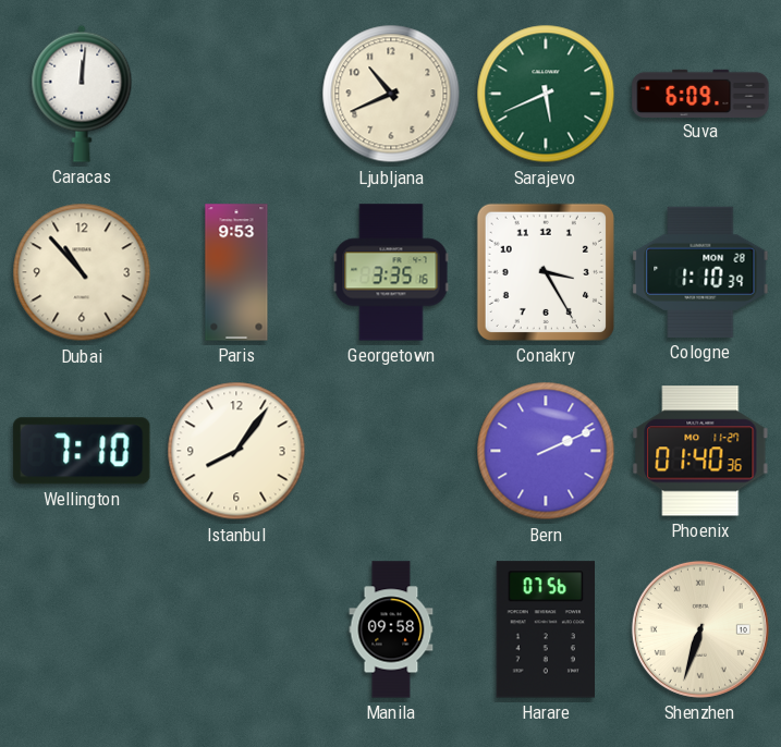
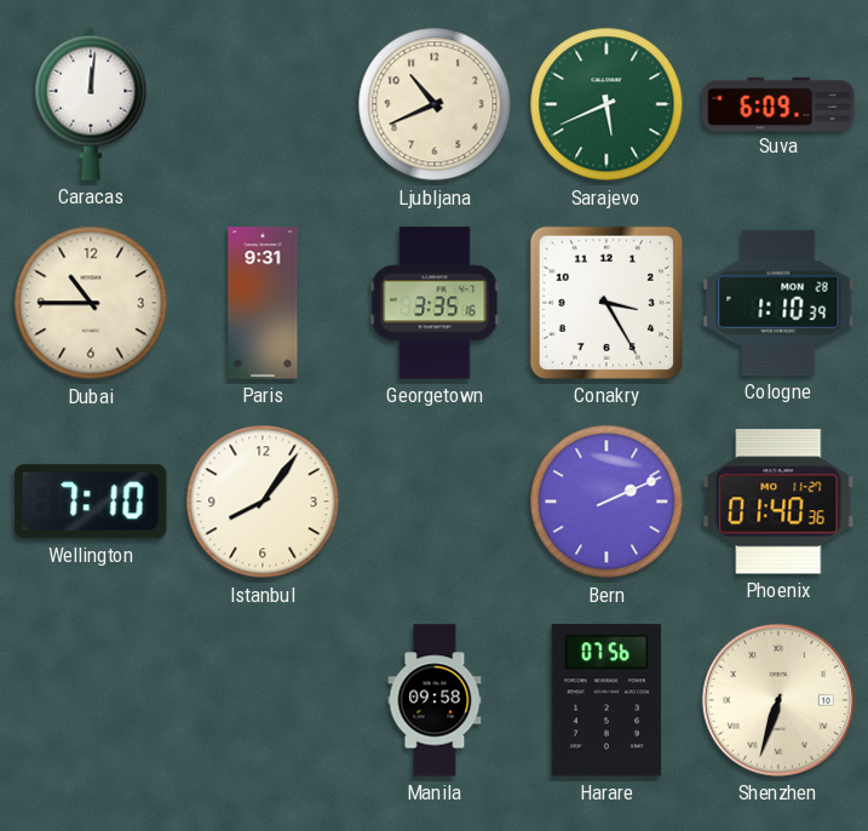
Dubai: 10:53 -> 10:45
Paris: 9:53 -> 9:31
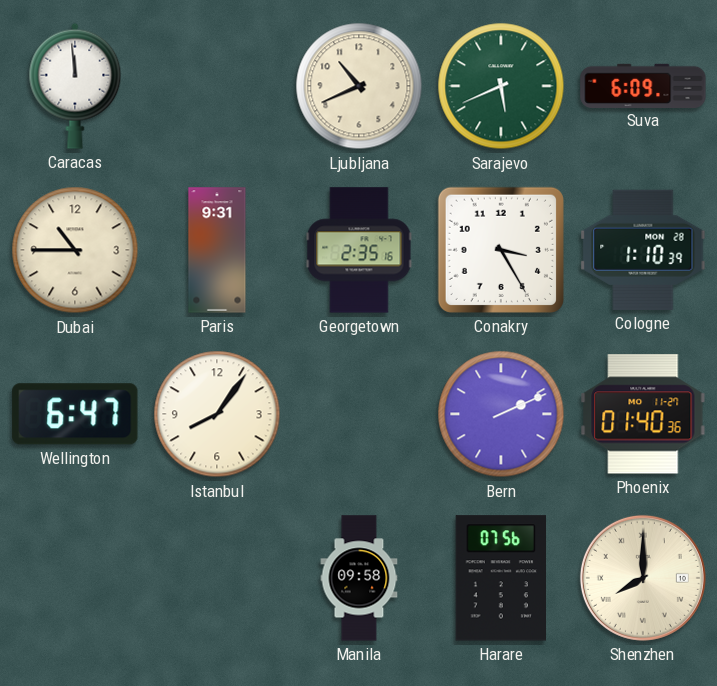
Caracas: 12:01 -> 11:59
Georgetown: 3:35 -> 2:35
Wellington: 7:10 -> 6:47
Shenzhen: 6:33 -> 8:00
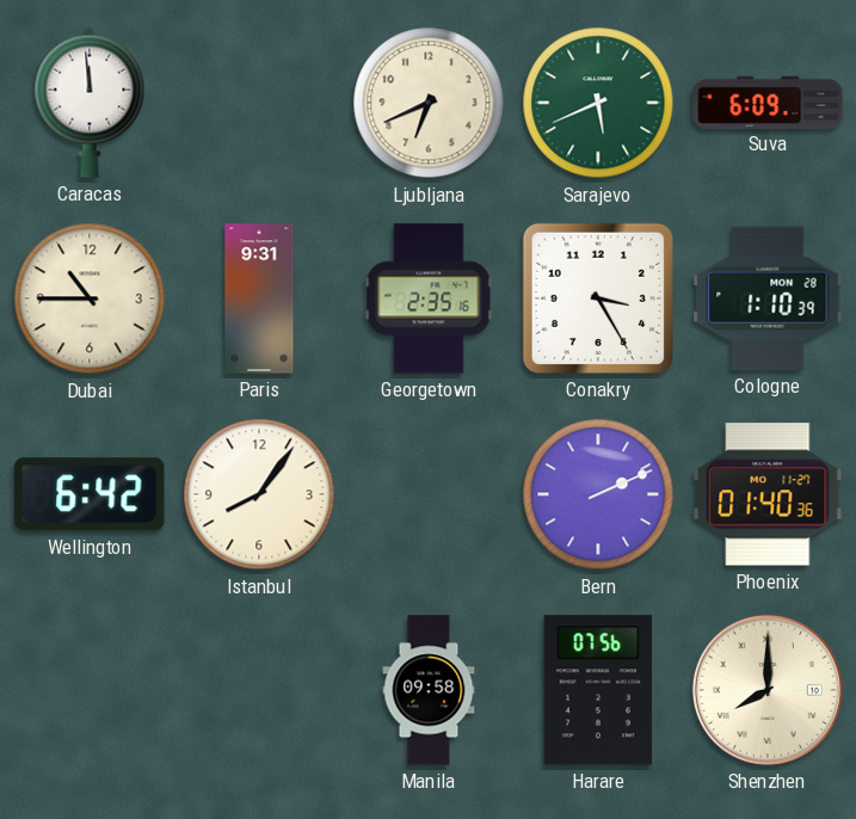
Ljubljana: 10:41 -> 6:41
Wellington: 6:47 -> 6:42
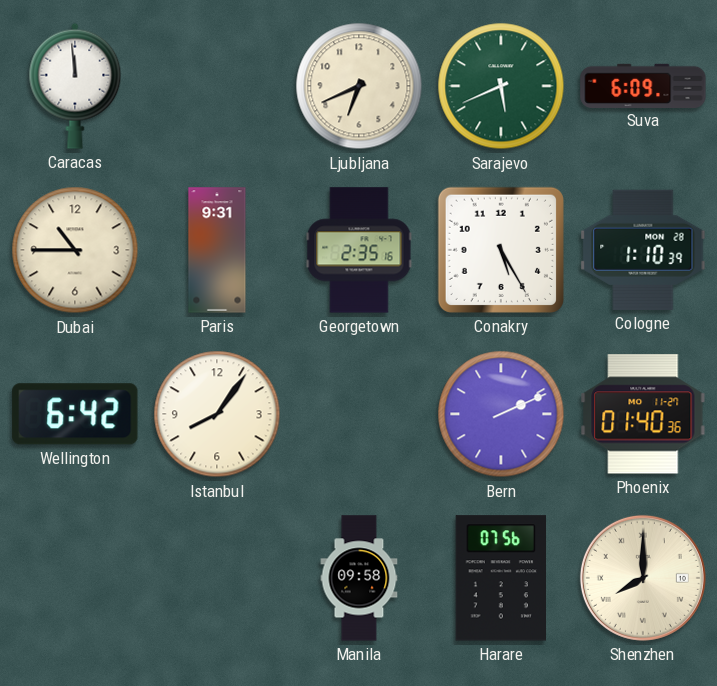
Conakry: 3:25 -> 5:25
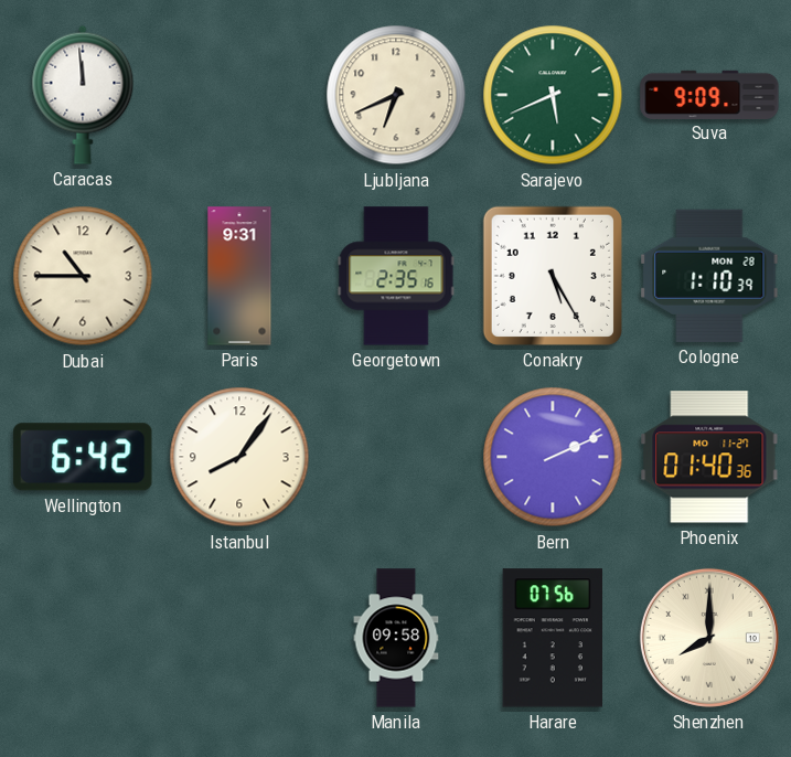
Suva: 6:09 -> 9:09
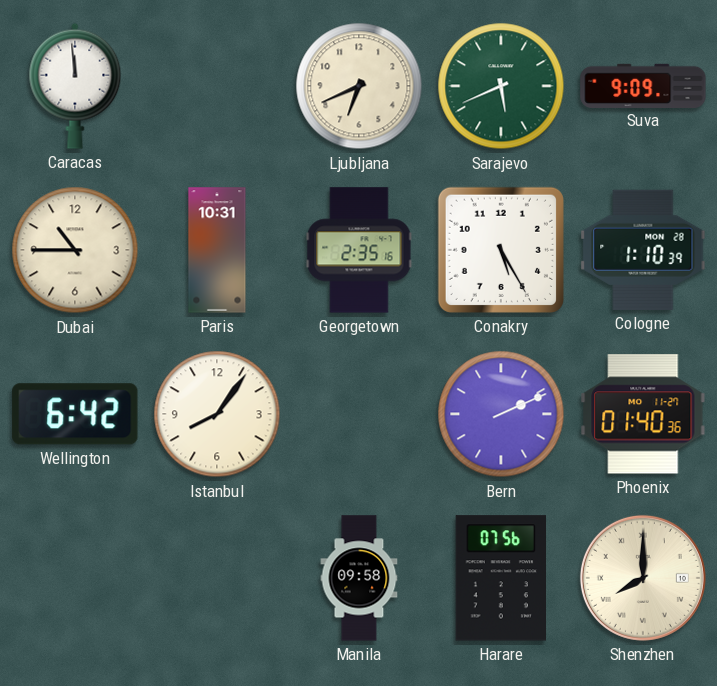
Paris: 9:31 -> 10:31
